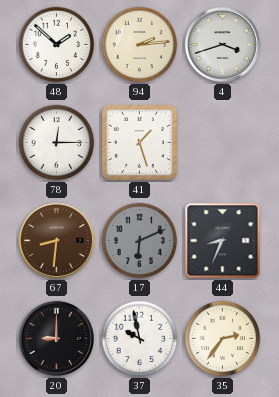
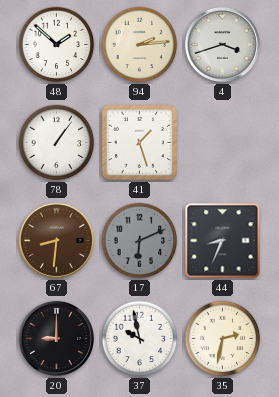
78: 12:15 -> 1:06
35: 2:36 -> 2:32
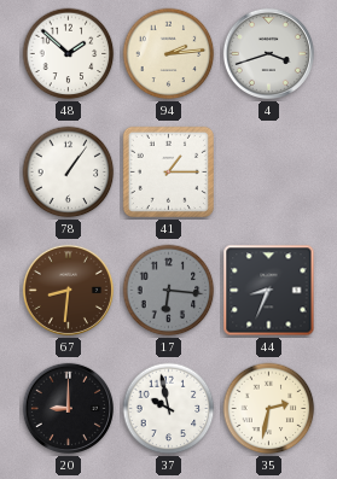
41: 1:27 -> 1:15
17: 6:11 -> 6:16
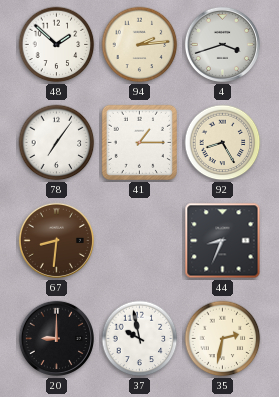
78: 1:06 -> 7:06
92: none -> 8:25
17: 6:16 -> none
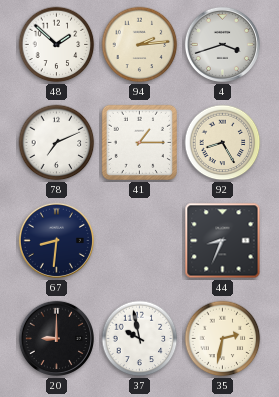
78: 7:06 -> 7:11
67 dial: brown -> navy
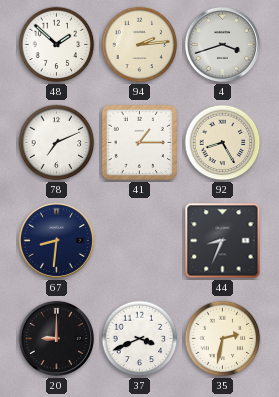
37: 9:58 -> 3:41
